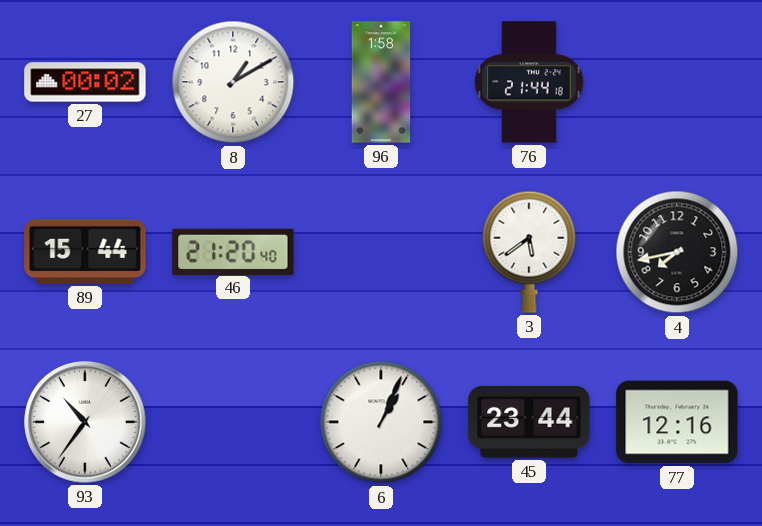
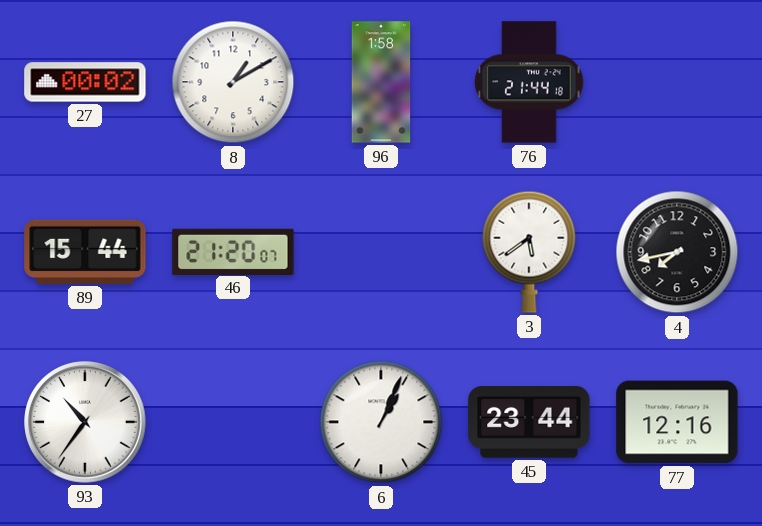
46: 21:20:40 -> 21:20:07
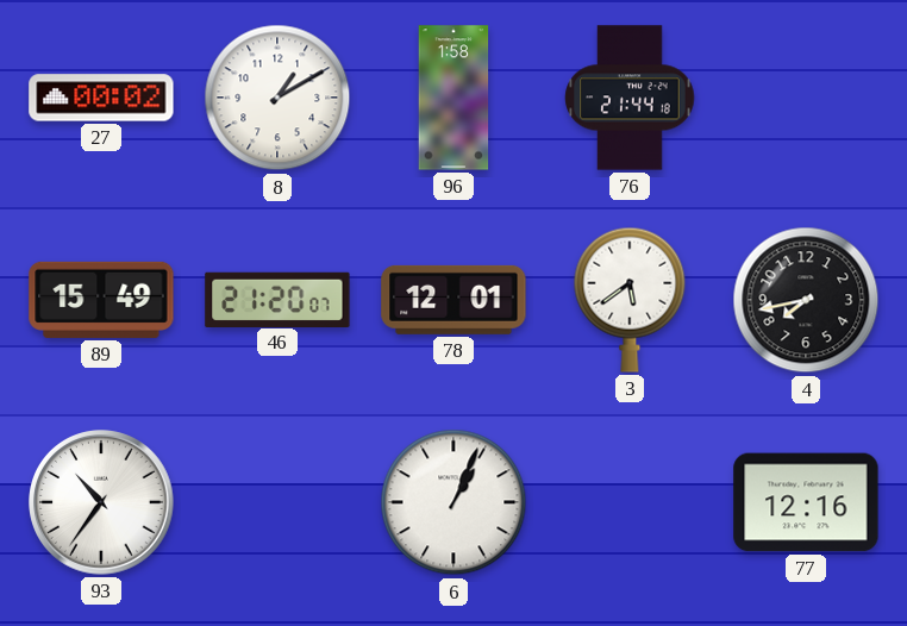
89: 15:44 -> 15:49
78: none -> 12:01
45: 23:44 -> none
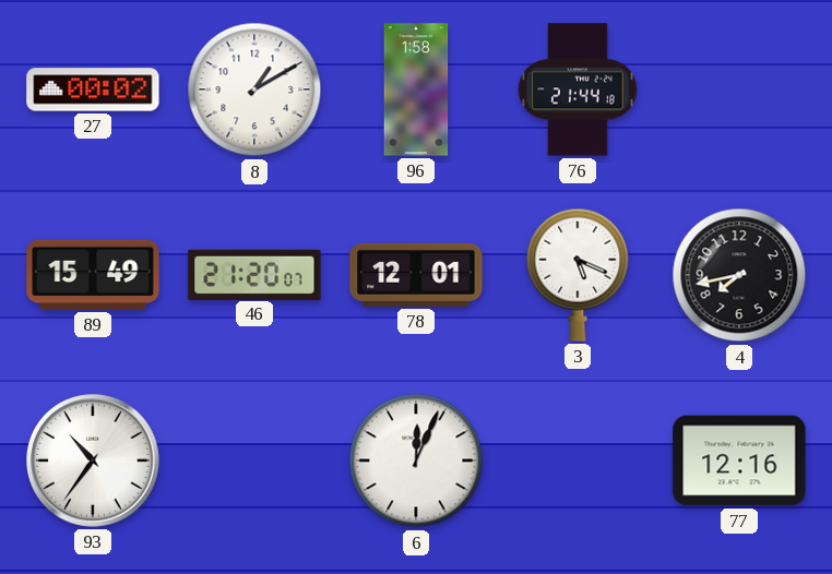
3: 5:39 -> 5:19
6: 1:04 -> 12:04
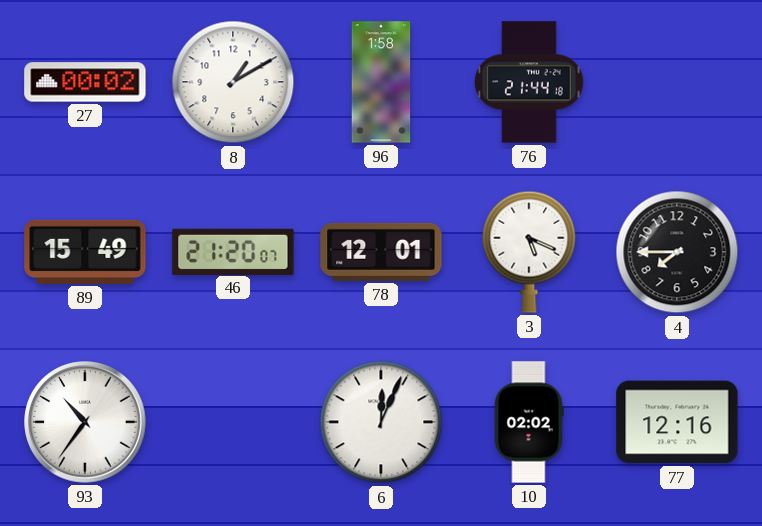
4: 7:43 -> 7:45
10: none -> 02:02
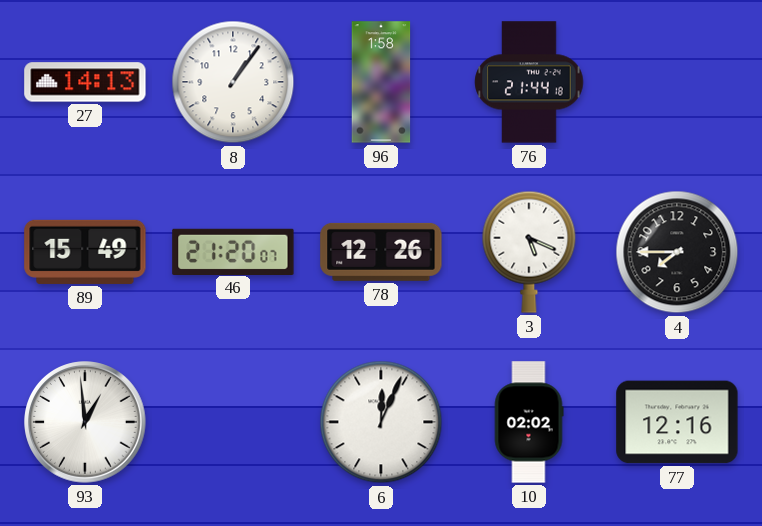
27: 00:02 -> 14:13
8: 1:10 -> 1:06
78: 12:01 -> 12:26
93: 10:36 -> 12:59
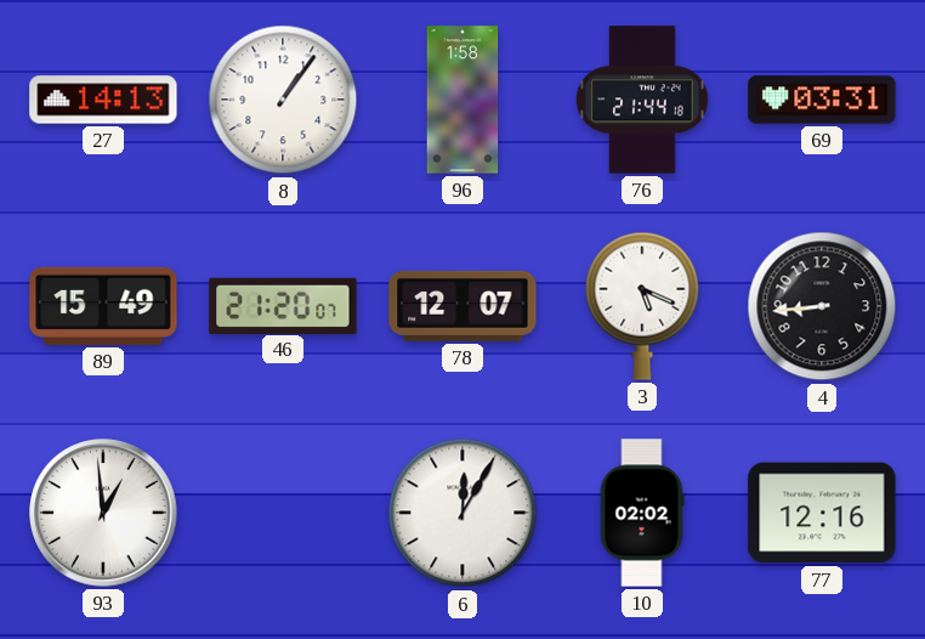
69: none -> 03:31
78: 12:26 -> 12:07
4: 7:45 -> 8:44
6: 12:04 -> 12:05
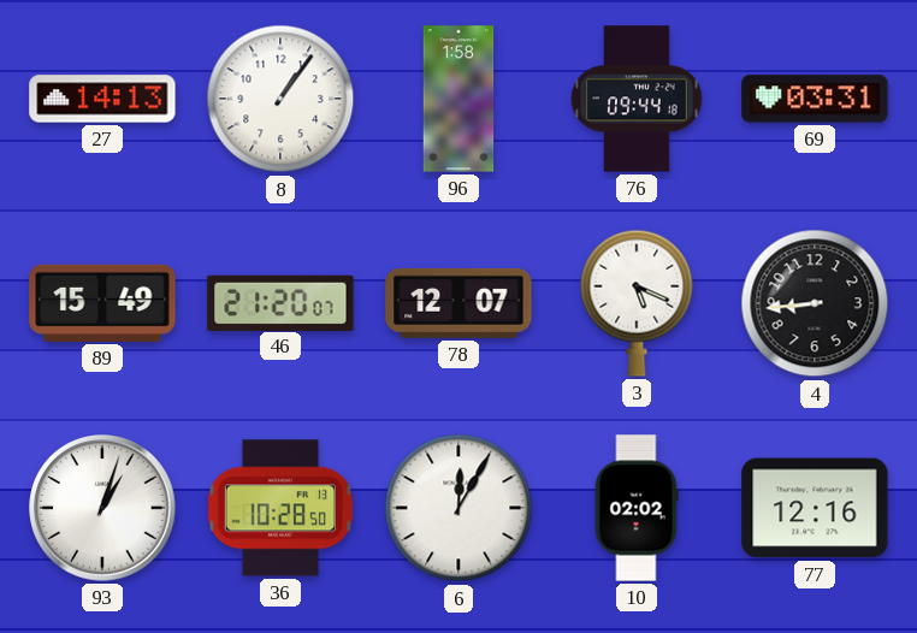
76: 21:44 -> 09:44
93: 12:59 -> 1:03
36: none -> 10:28
